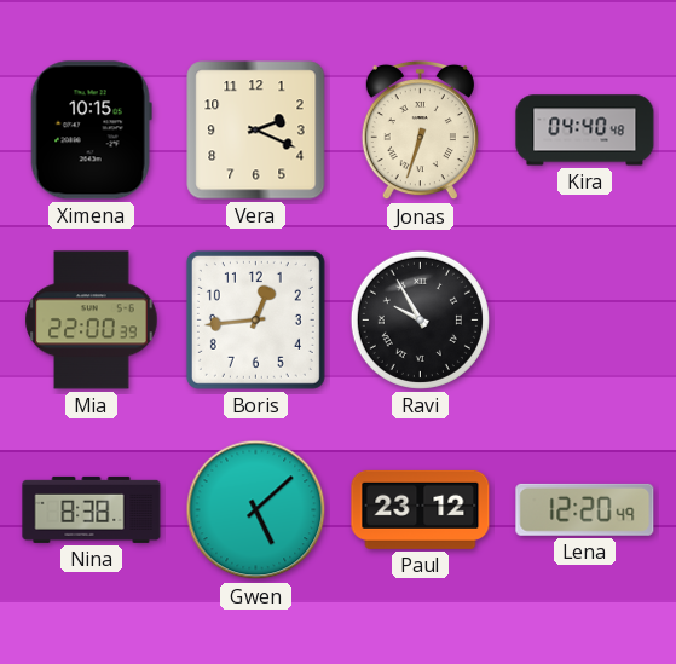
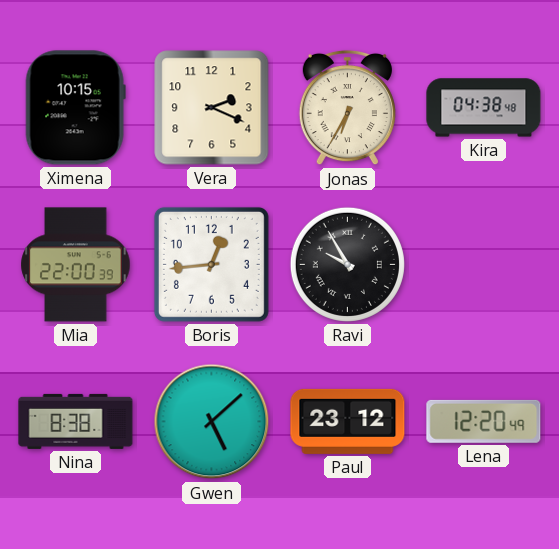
Jonas: 6:33 -> 6:35
Kira: 04:40 -> 04:38
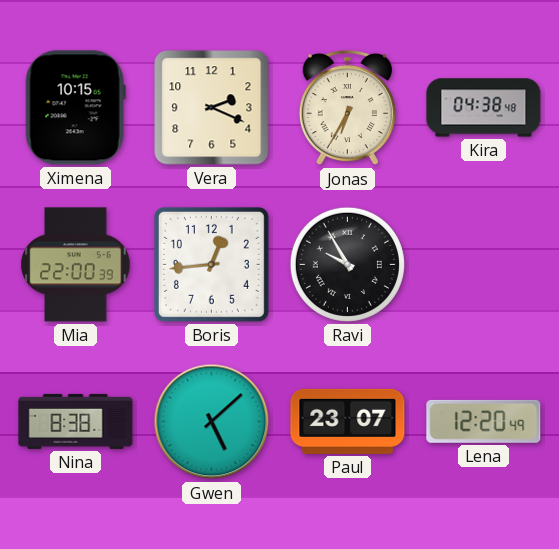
Paul: 23:12 -> 23:07
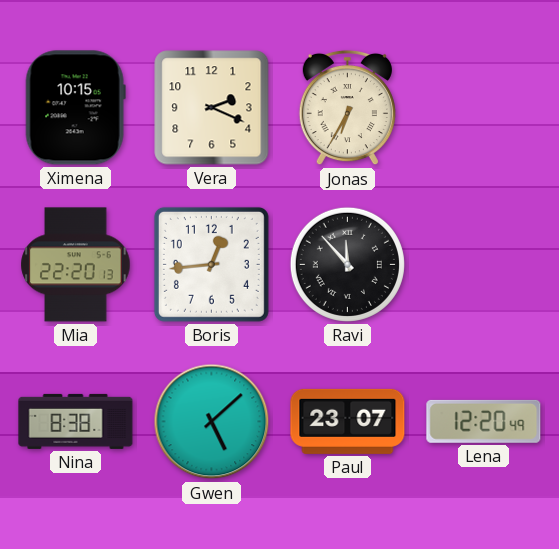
Kira: 04:38 -> none
Mia: 22:00 -> 22:20
Ravi: 9:55 -> 11:53
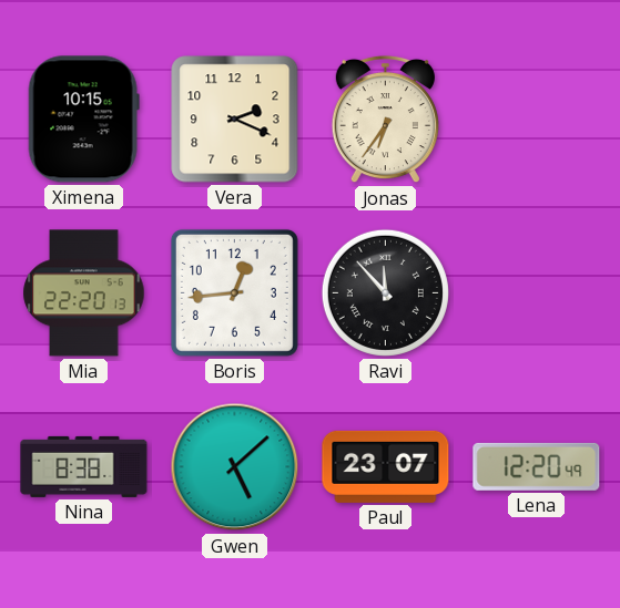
Jonas: 6:35 -> 6:36
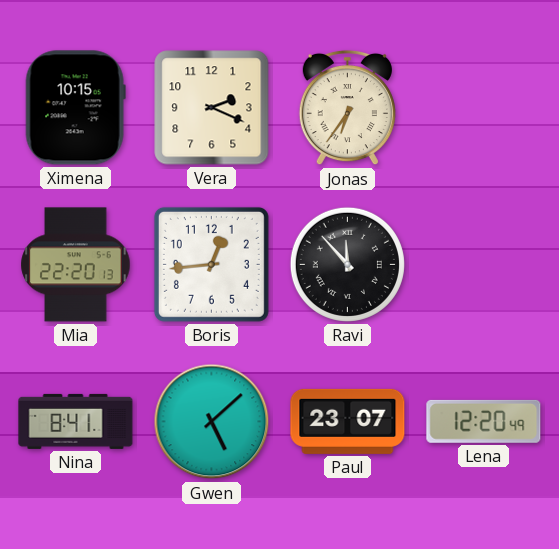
Nina: 8:38 -> 8:41
